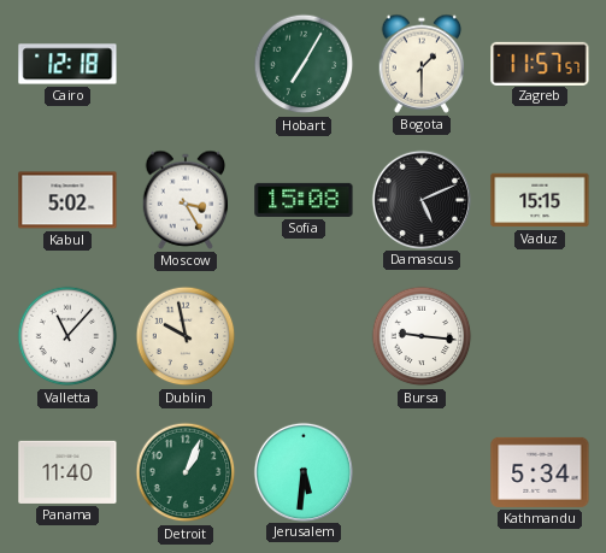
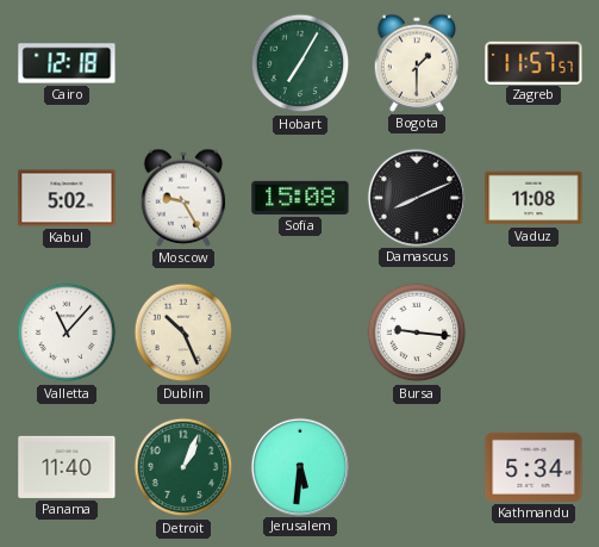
Moscow: 3:25 -> 9:25
Damascus: 5:11 -> 8:11
Vaduz: 15:15 -> 11:08
Dublin: 9:58 -> 10:26
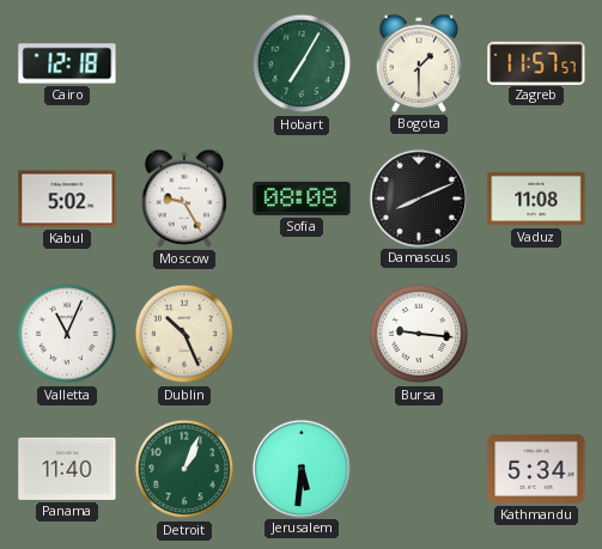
Sofia: 15:08 -> 08:08
Valletta: 11:07 -> 11:04
